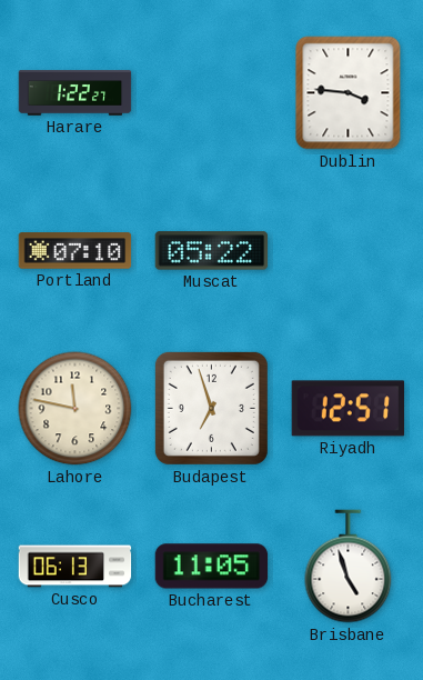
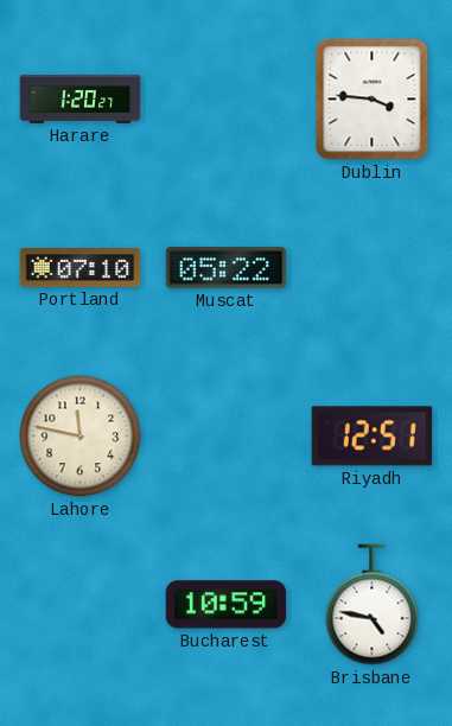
Harare: 1:22 -> 1:20
Budapest: 6:57 -> none
Cusco: 06:13 -> none
Bucharest: 11:05 -> 10:59
Brisbane: 4:57 -> 4:47
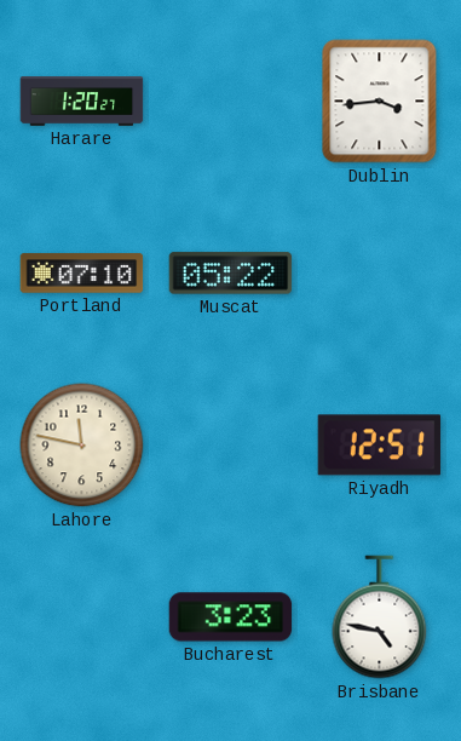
Dublin: 3:46 -> 3:44
Bucharest: 10:59 -> 3:23
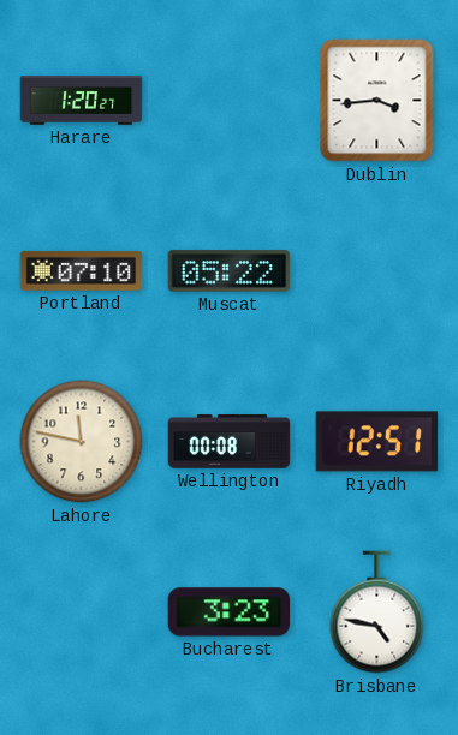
Wellington: none -> 00:08
